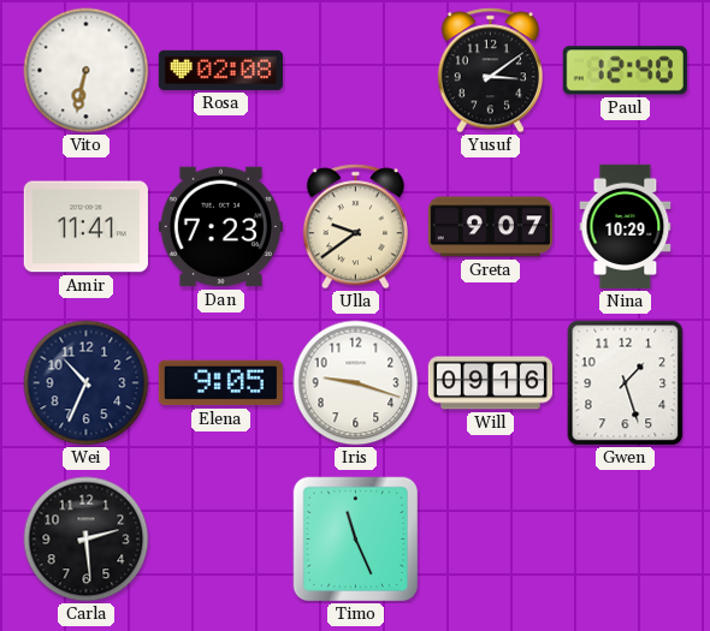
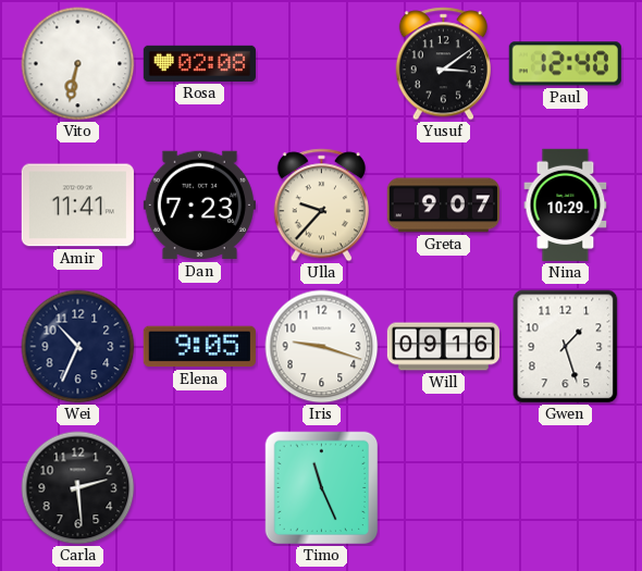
Ulla: 9:39 -> 9:37
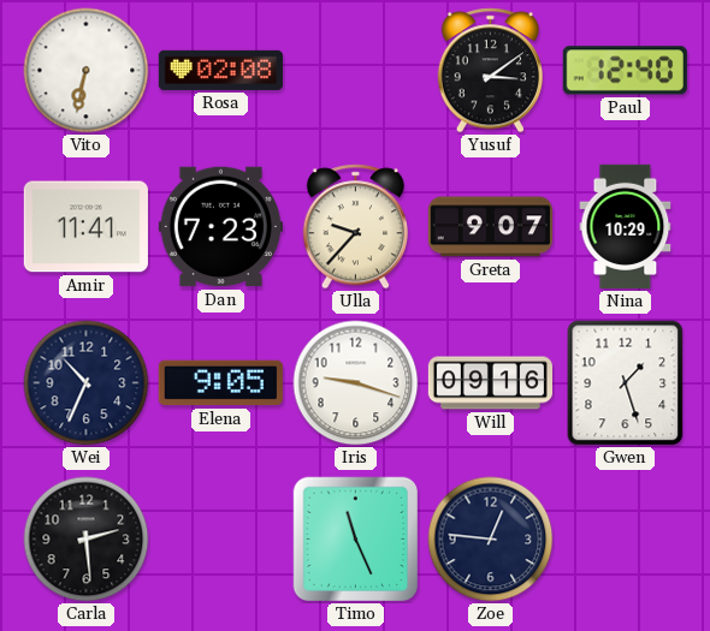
Zoe: none -> 12:46
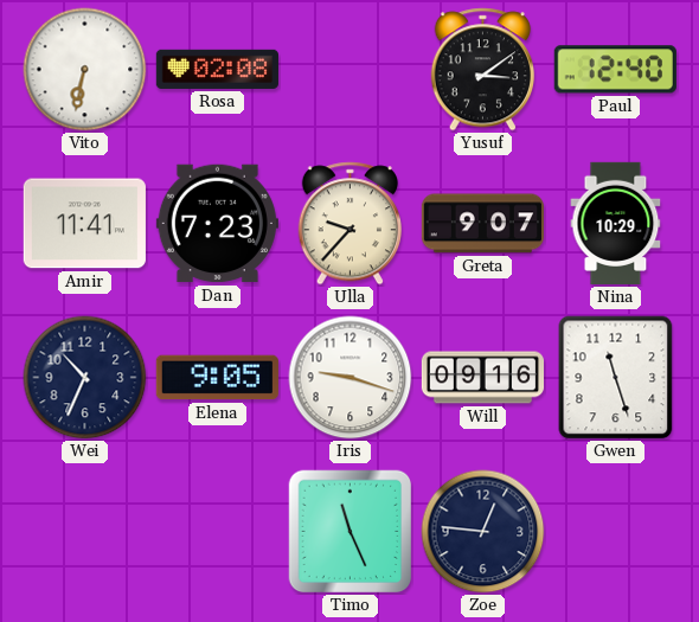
Gwen: 1:27 -> 11:27
Carla: 2:29 -> none
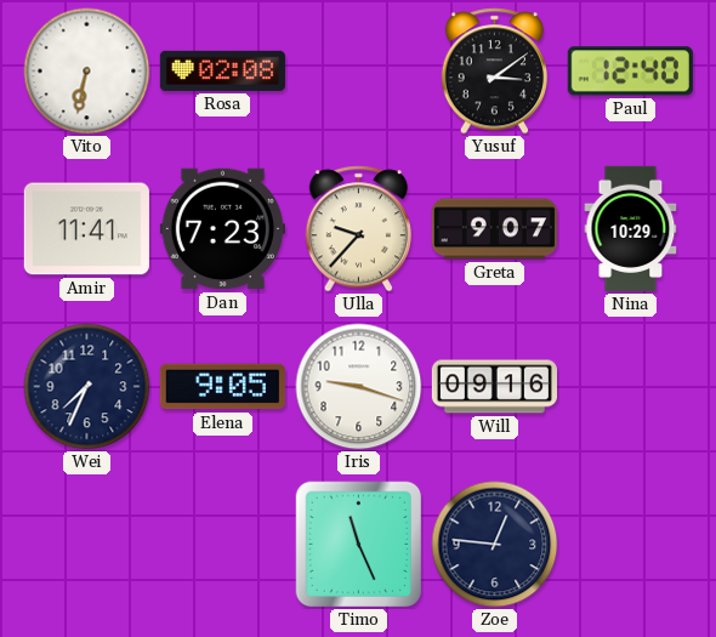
Wei: 10:34 -> 7:34
Gwen: 11:27 -> none
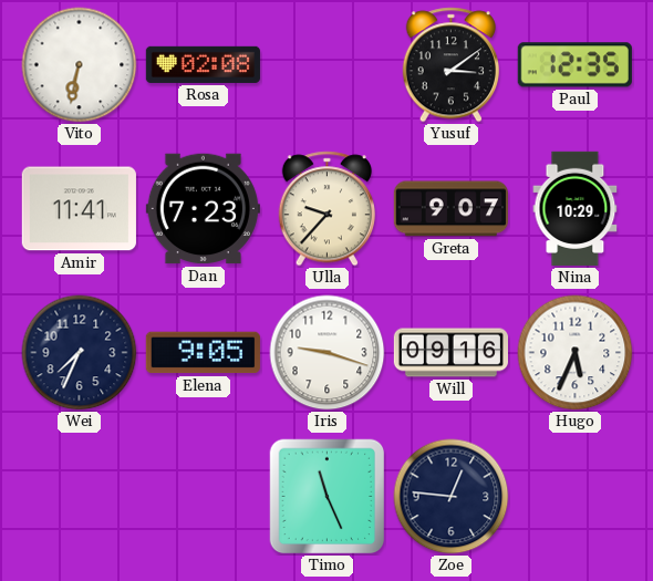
Paul: 12:40 -> 12:35
Hugo: none -> 5:34
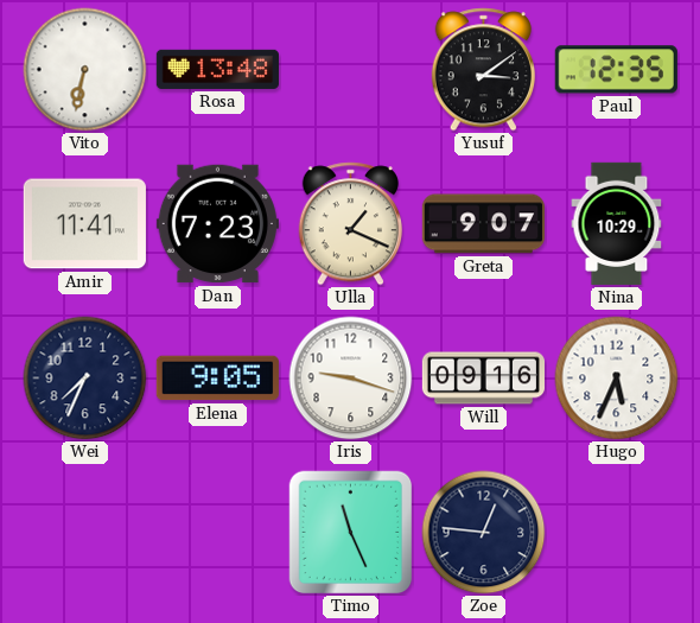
Rosa: 02:08 -> 13:48
Ulla: 9:37 -> 1:19
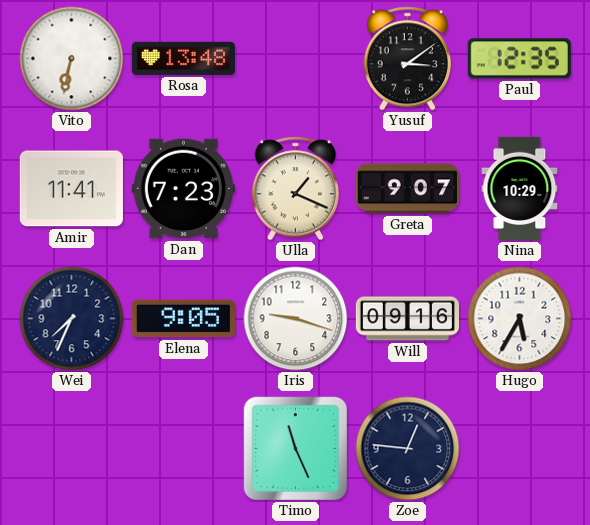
Hugo: 5:34 -> 5:35
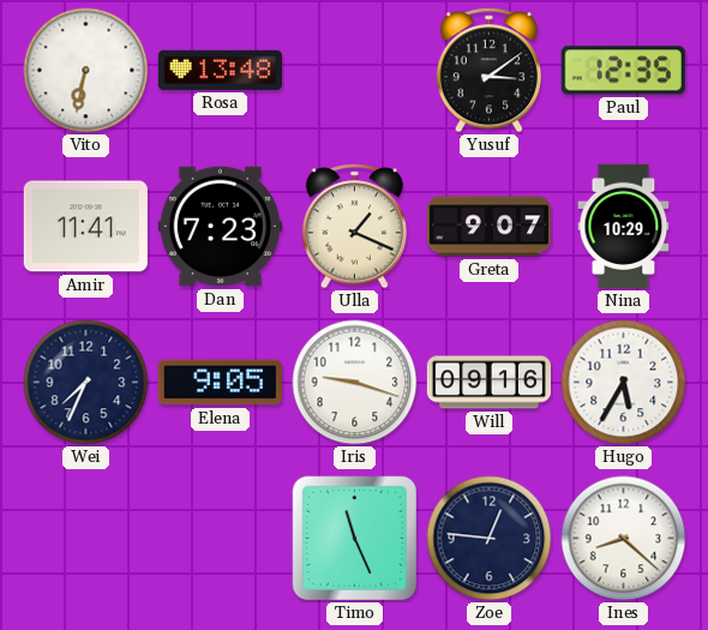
Ines: none -> 8:22
